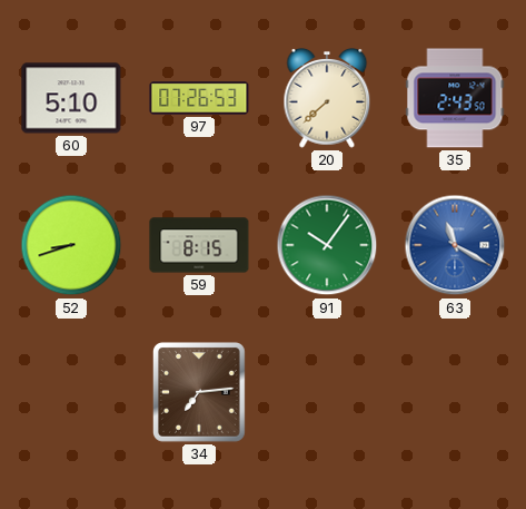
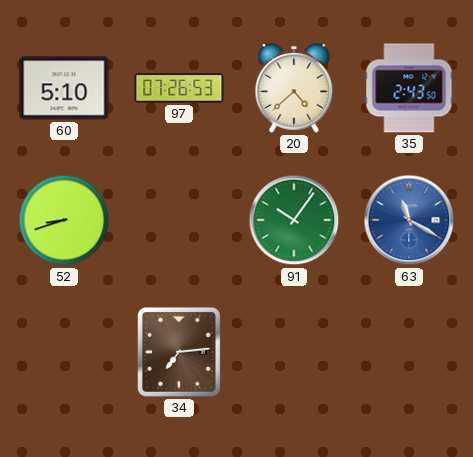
20: 7:38 -> 4:38
59: 8:15 -> none
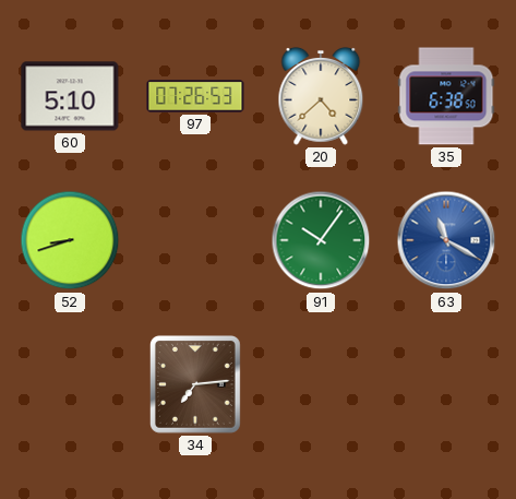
35: 2:43 -> 6:38
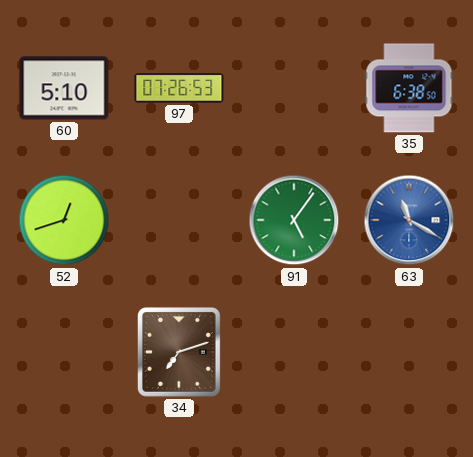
20: 4:38 -> none
52: 8:42 -> 12:42
91: 10:06 -> 5:06
34: 7:14 -> 7:12
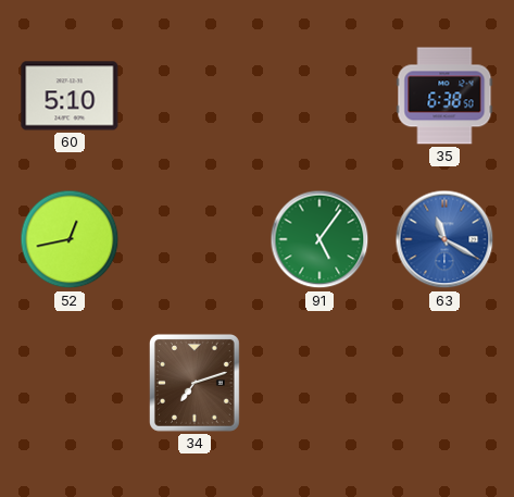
97: 07:26 -> none
52: 12:42 -> 12:43
